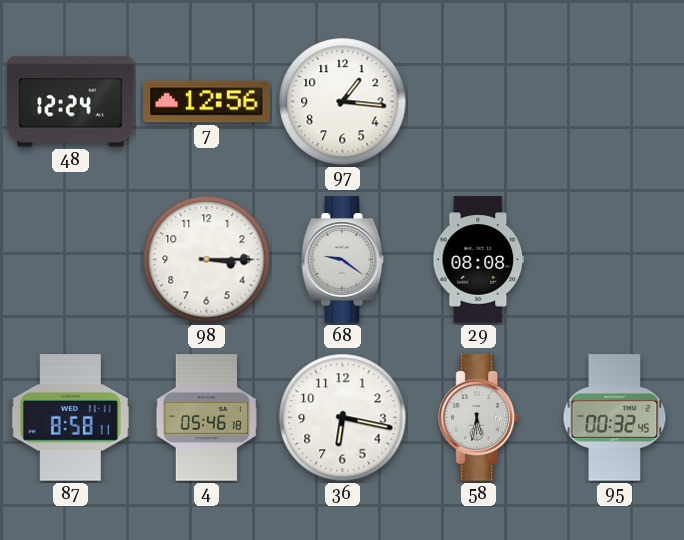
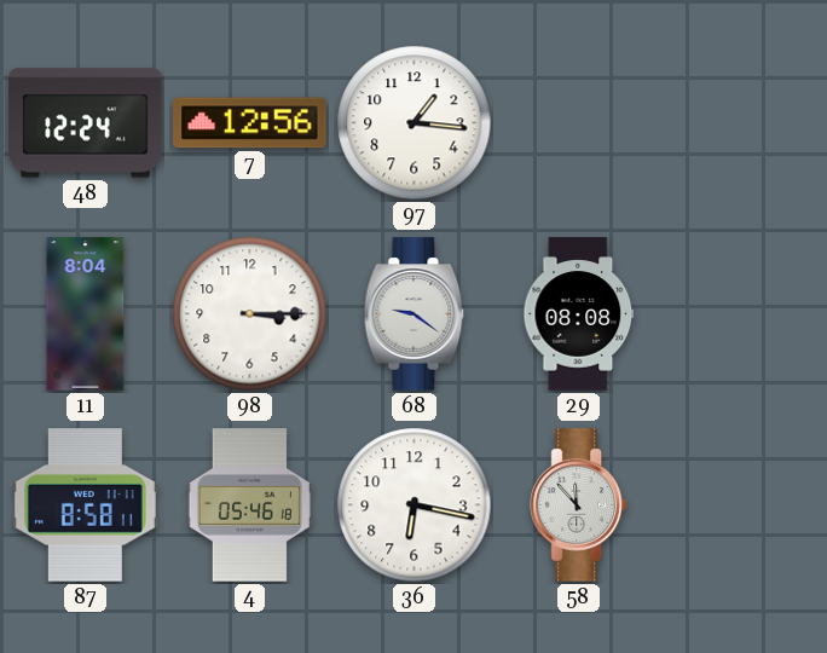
11: none -> 8:04
58: 5:32 -> 11:53
95: 00:32 -> none
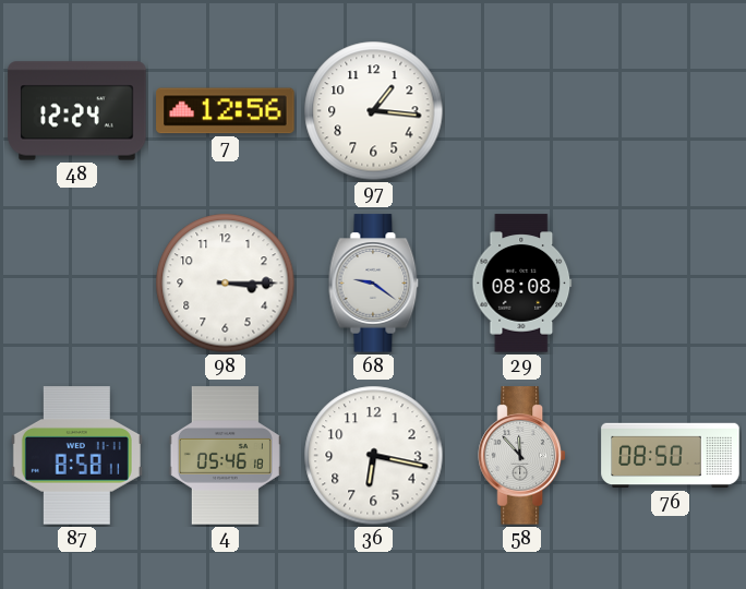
11: 8:04 -> none
76: none -> 08:50
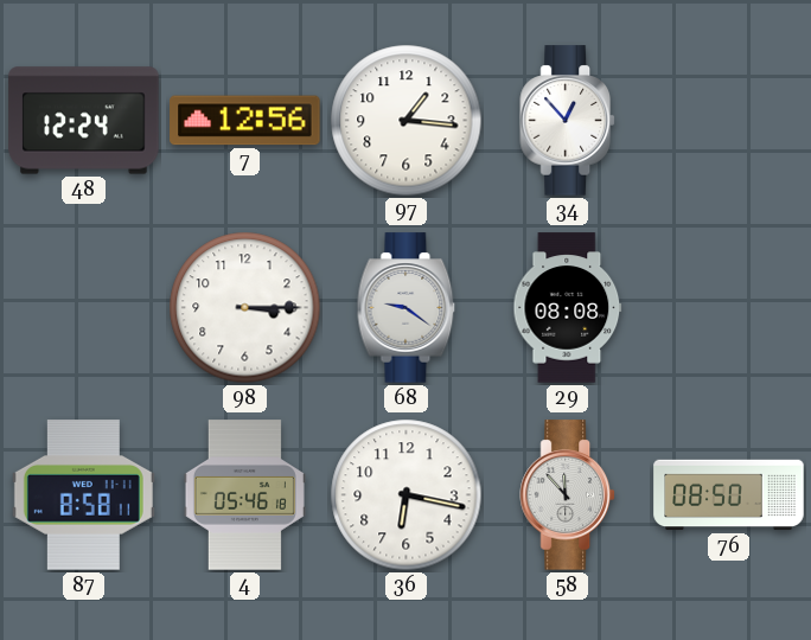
34: none -> 12:53
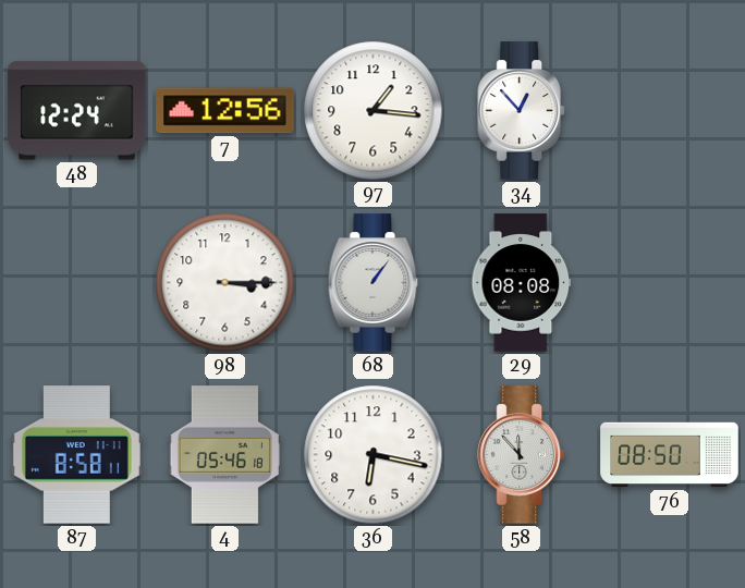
68: 9:21 -> 1:06
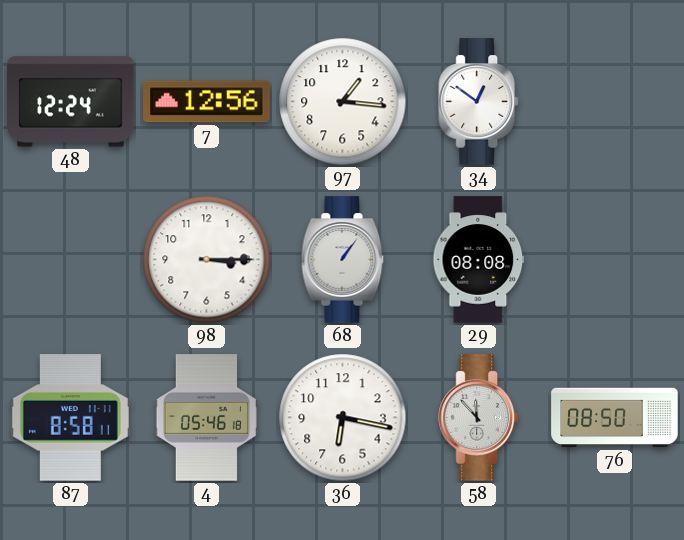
34: 12:53 -> 12:51
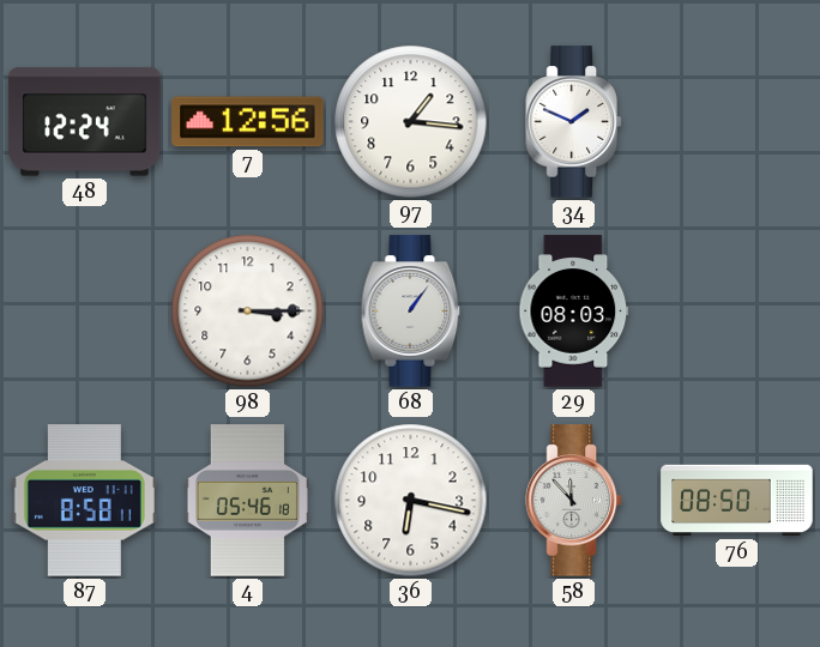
34: 12:51 -> 1:49
29: 08:08 -> 08:03
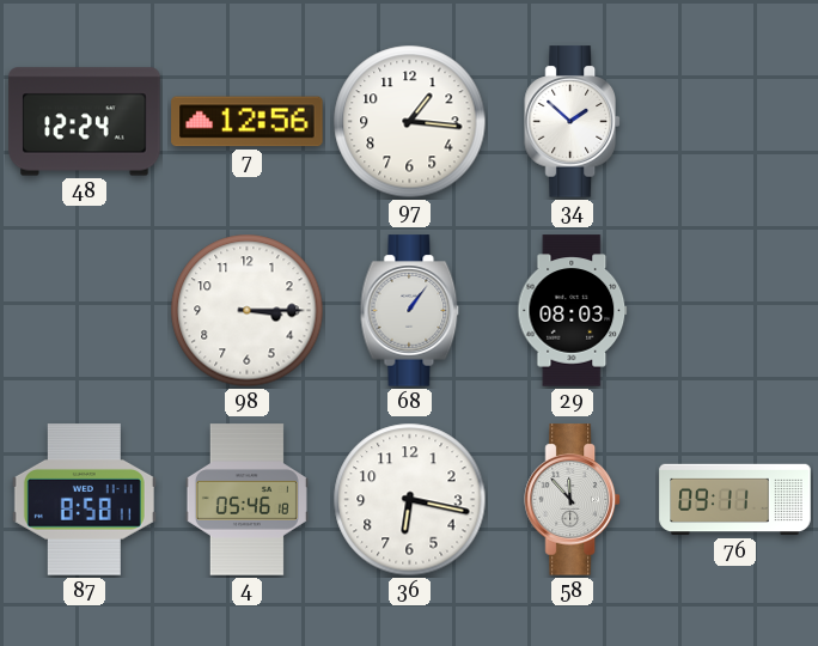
34: 1:49 -> 1:52
76: 08:50 -> 09:11
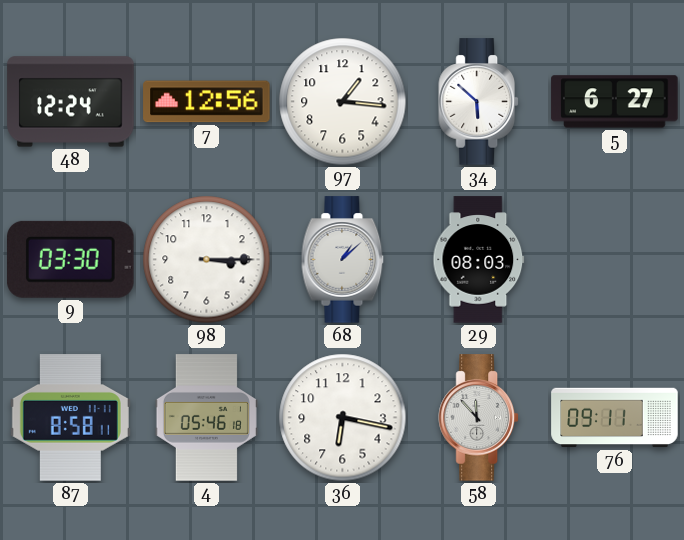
34: 1:52 -> 5:52
5: none -> 6:27
9: none -> 03:30
68: 1:06 -> 1:08
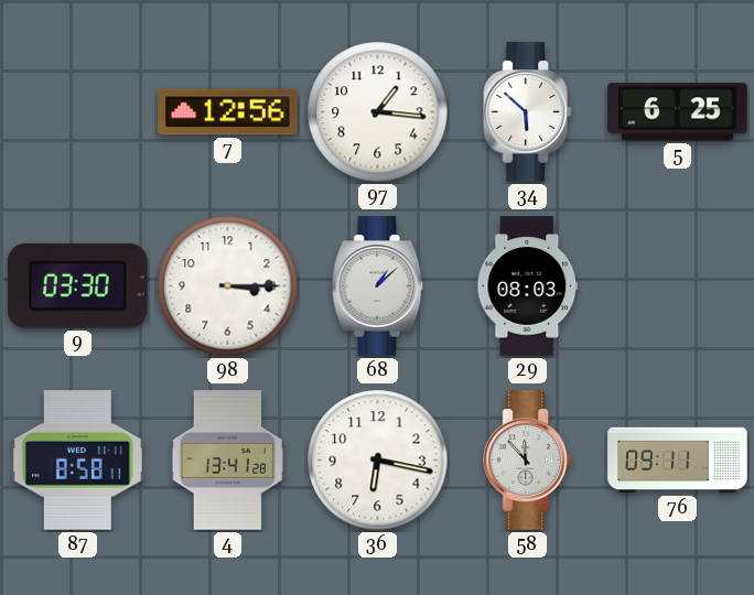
48: 12:24 -> none
5: 6:27 -> 6:25
4: 05:46 -> 13:41
